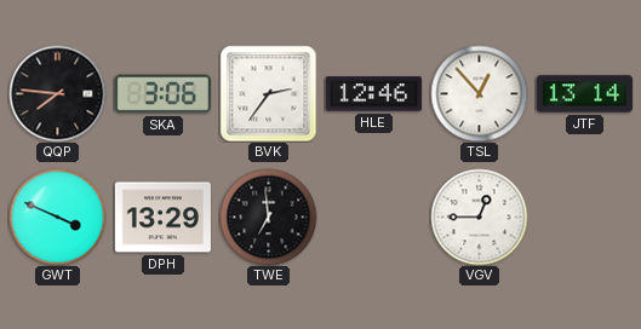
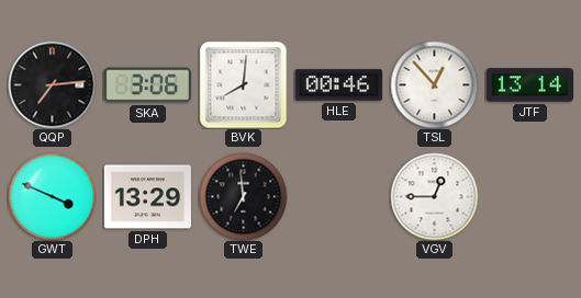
QQP: 7:46 -> 7:14
BVK: 2:36 -> 8:01
HLE: 12:46 -> 00:46
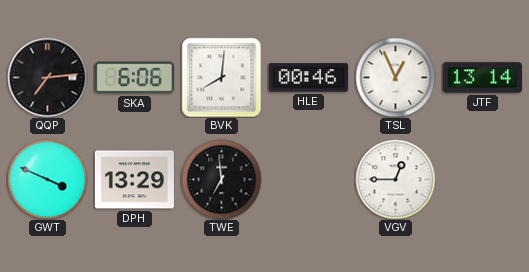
SKA: 3:06 -> 6:06
TSL: 12:53 -> 12:56
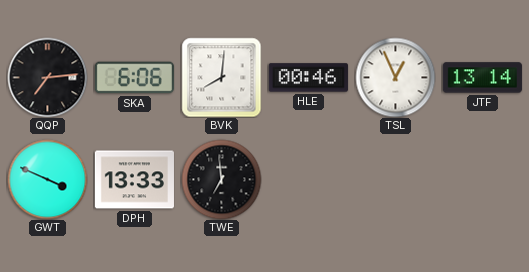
DPH: 13:29 -> 13:33
VGV: 12:45 -> none
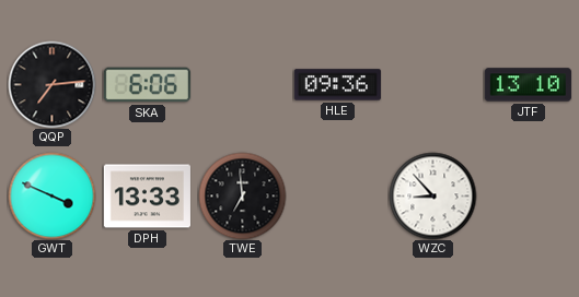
BVK: 8:01 -> none
HLE: 00:46 -> 09:36
TSL: 12:56 -> none
JTF: 13:14 -> 13:10
WZC: none -> 8:53
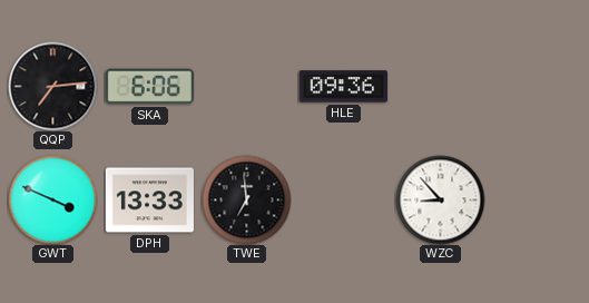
JTF: 13:10 -> none
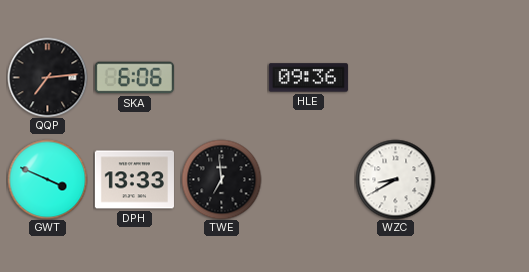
WZC: 8:53 -> 8:40
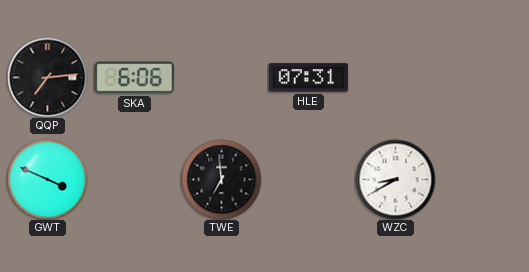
HLE: 09:36 -> 07:31
DPH: 13:33 -> none
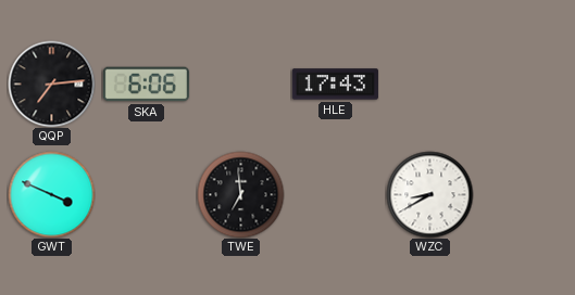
HLE: 07:31 -> 17:43
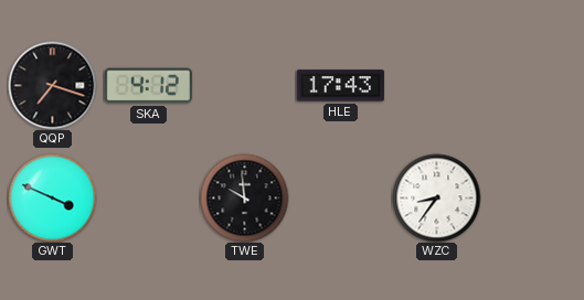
QQP: 7:14 -> 7:18
SKA: 6:06 -> 4:12
TWE: 6:59 -> 9:59
WZC: 8:40 -> 8:36
